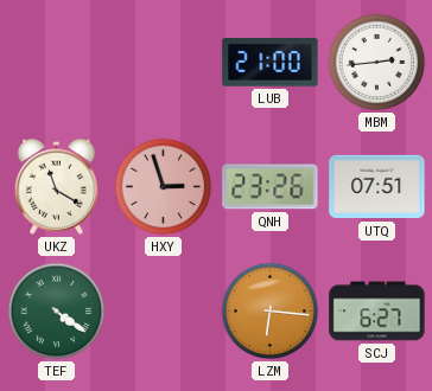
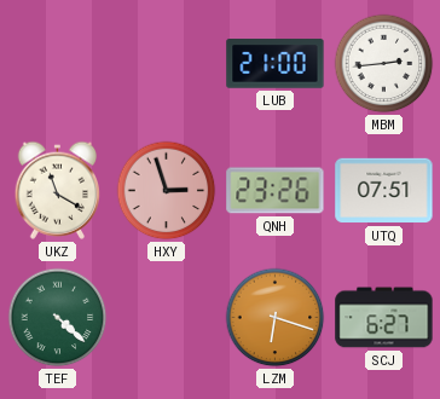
TEF: 4:21 -> 4:22
LZM: 6:16 -> 6:18
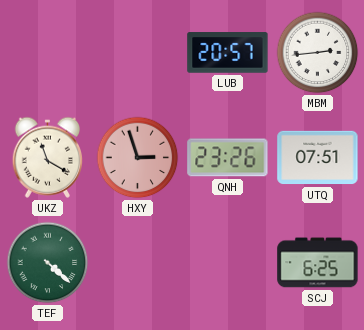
LUB: 21:00 -> 20:57
LZM: 6:18 -> none
SCJ: 6:27 -> 6:25
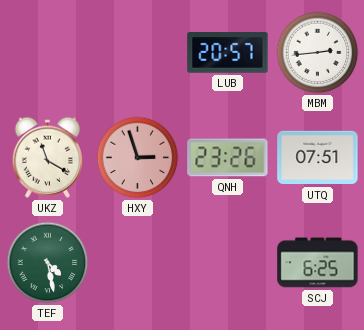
TEF: 4:22 -> 4:28
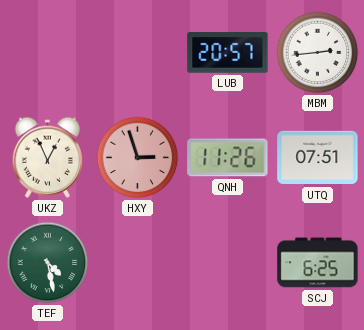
UKZ: 11:20 -> 12:56
QNH: 23:26 -> 11:26
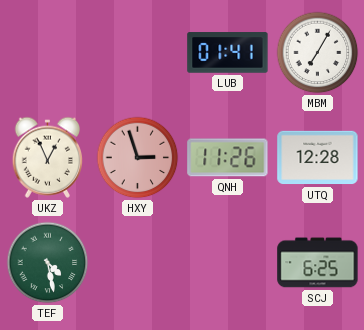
LUB: 20:57 -> 01:41
MBM: 2:44 -> 7:05
UTQ: 07:51 -> 12:28
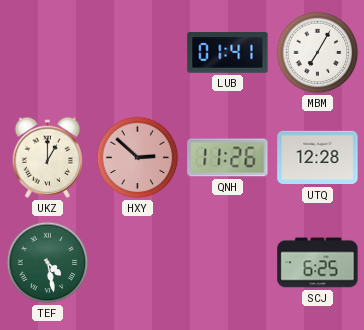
UKZ: 12:56 -> 1:00
HXY: 2:57 -> 2:52
